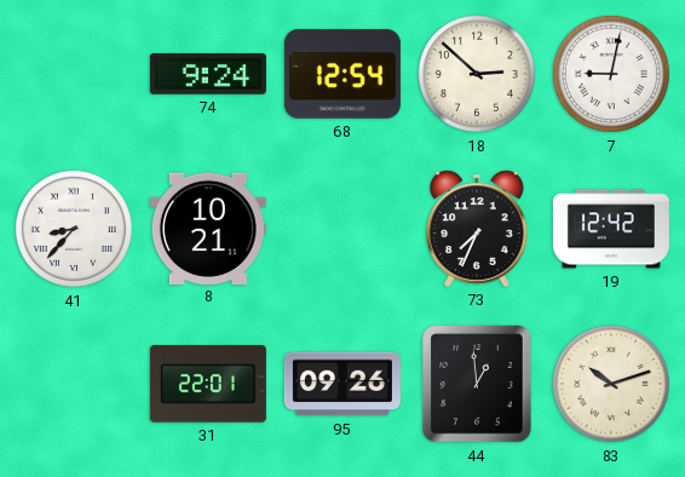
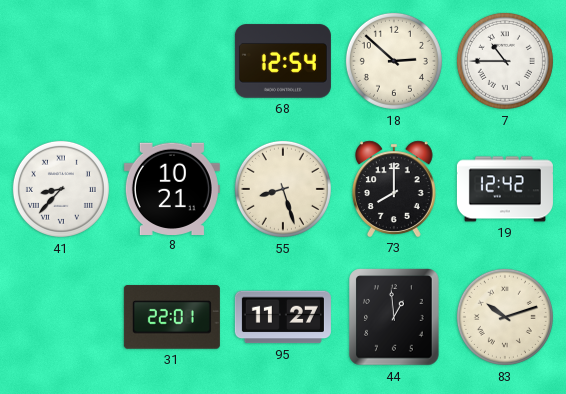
74: 9:24 -> none
7: 9:02 -> 10:45
55: none -> 8:27
73: 7:34 -> 8:00
95: 09:26 -> 11:27
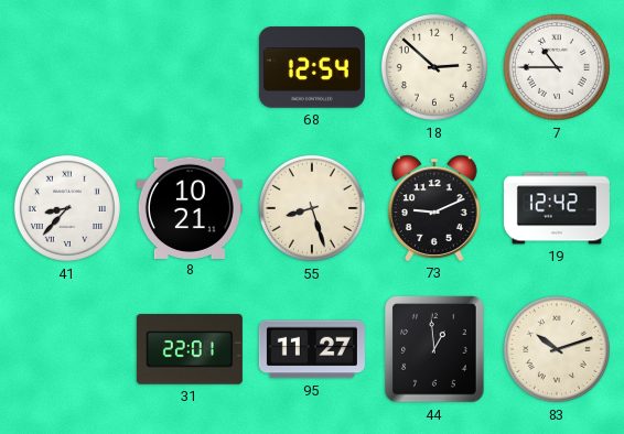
73: 8:00 -> 9:11
